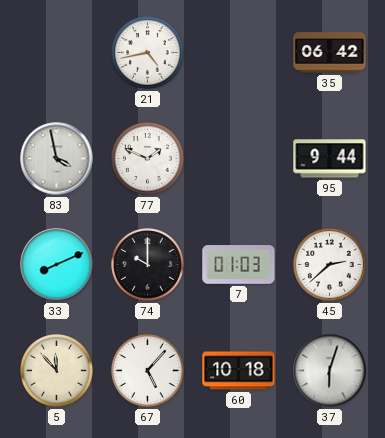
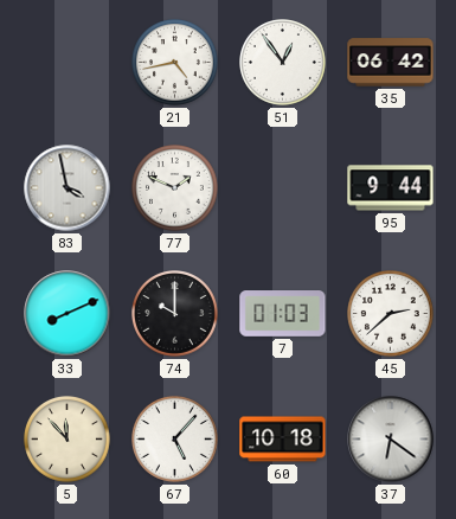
51: none -> 12:54
37: 6:03 -> 6:21
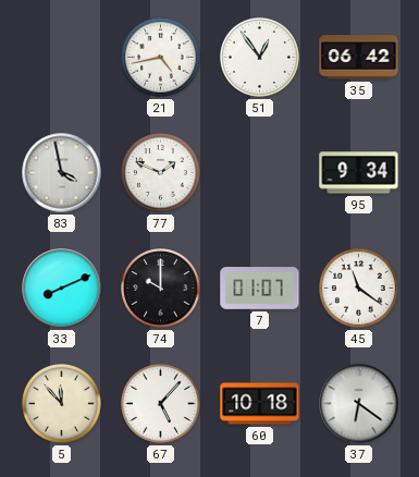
95: 9:44 -> 9:34
7: 01:03 -> 01:07
45: 2:38 -> 11:21
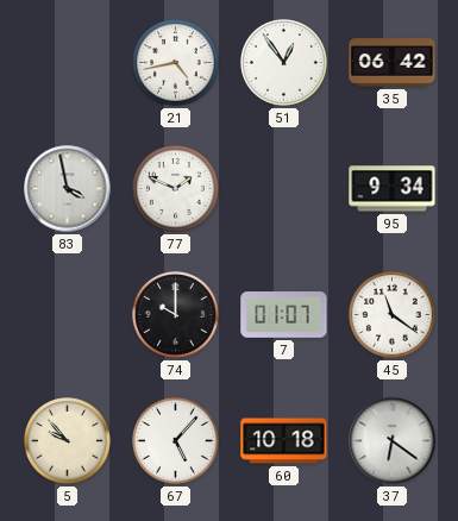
33: 8:11 -> none
5: 11:53 -> 9:53
